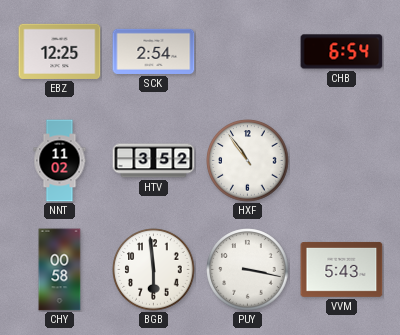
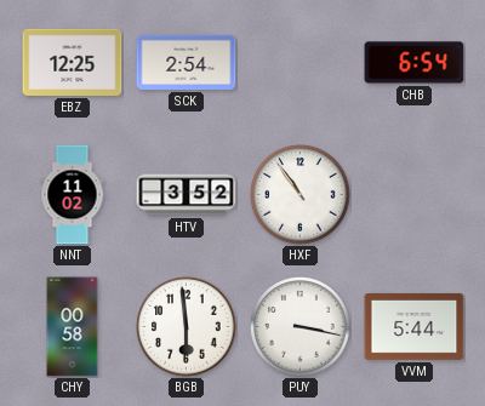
VVM: 5:43 -> 5:44
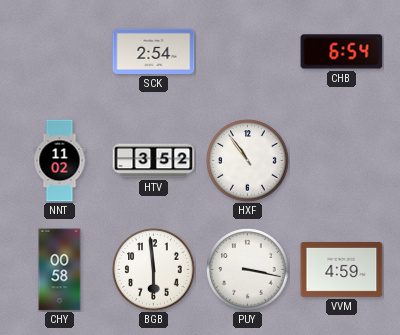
EBZ: 12:25 -> none
VVM: 5:44 -> 4:59
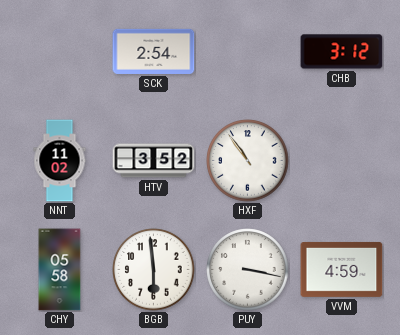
CHB: 6:54 -> 3:12
CHY: 00:58 -> 05:58
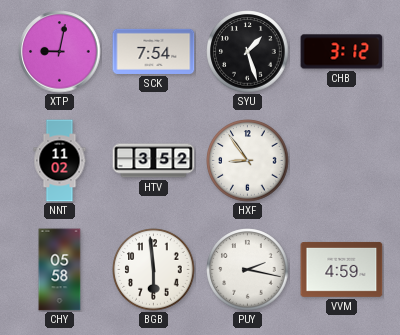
XTP: none -> 9:02
SCK: 2:54 -> 7:54
SYU: none -> 1:27
HXF: 10:54 -> 8:54
PUY: 3:17 -> 2:17
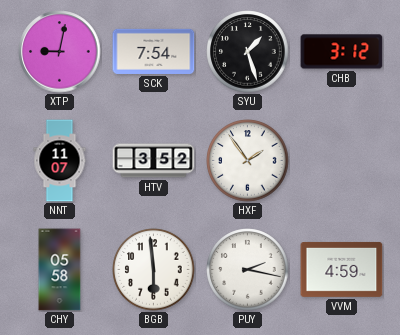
NNT: 11:02 -> 11:07
HXF: 8:54 -> 1:54
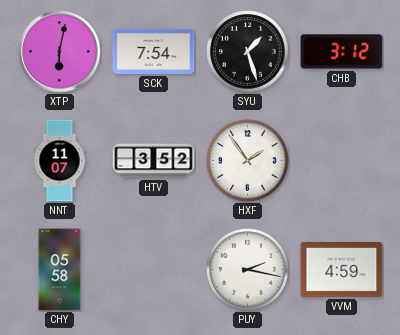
XTP: 9:02 -> 6:02
BGB: 5:59 -> none
